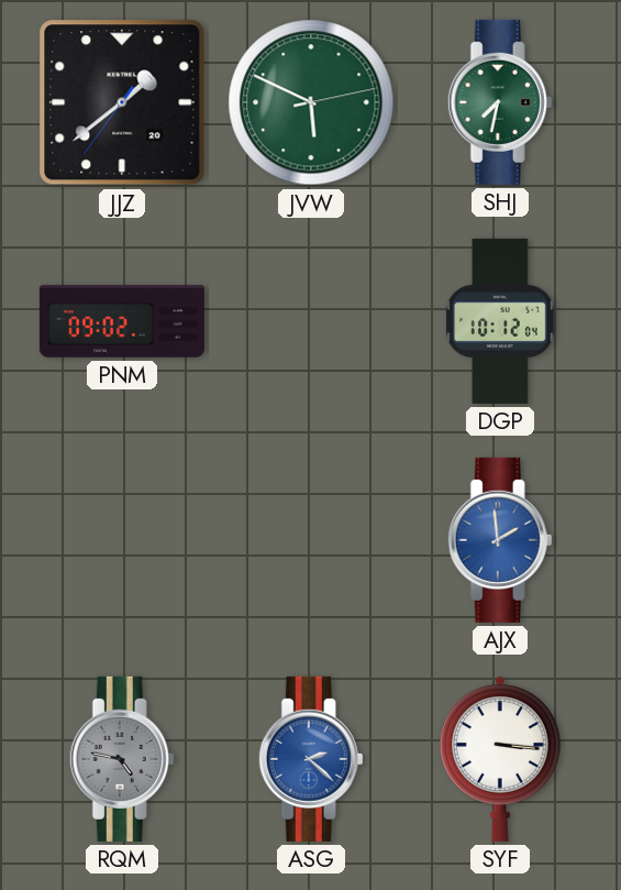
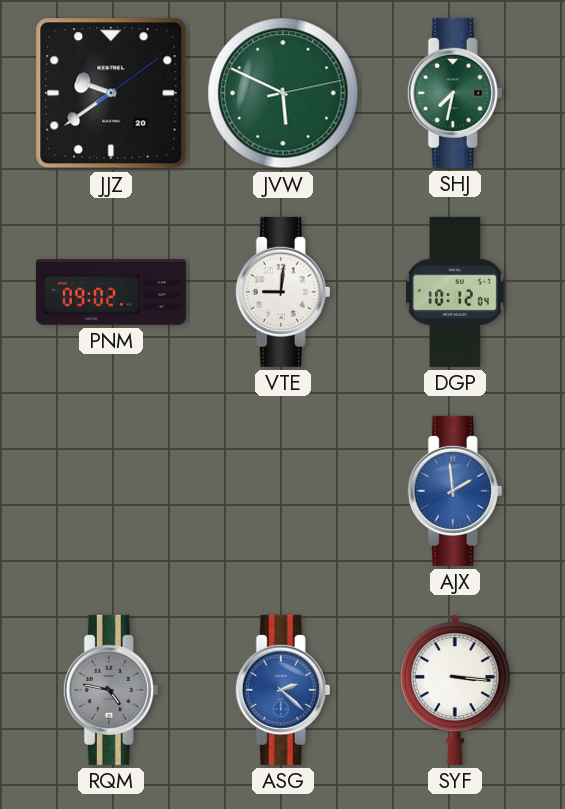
JJZ: 1:38 -> 9:39
VTE: none -> 9:01
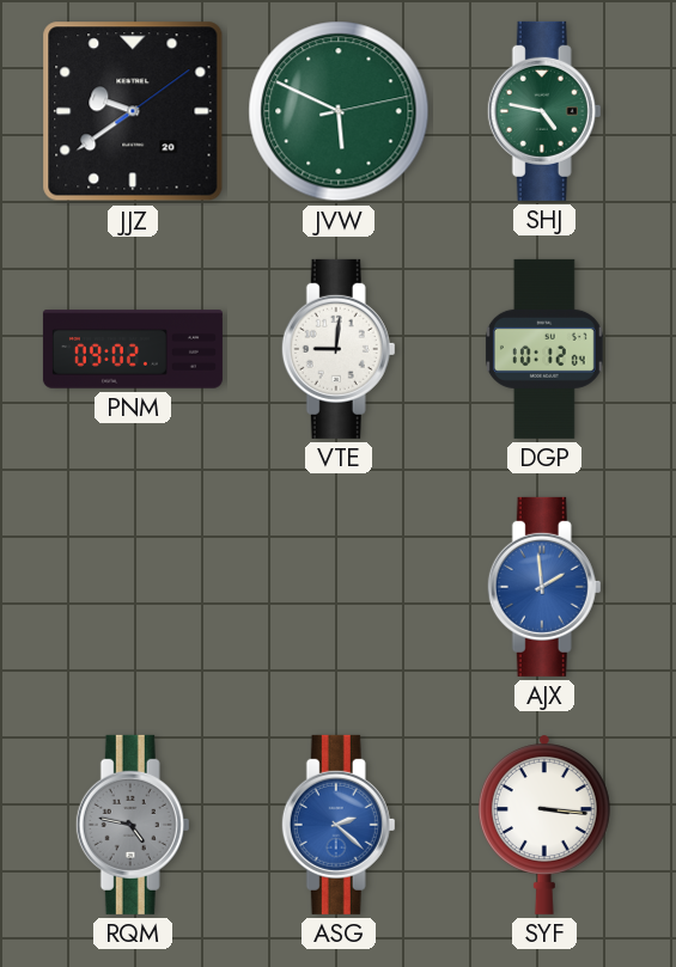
SHJ: 7:32 -> 4:47
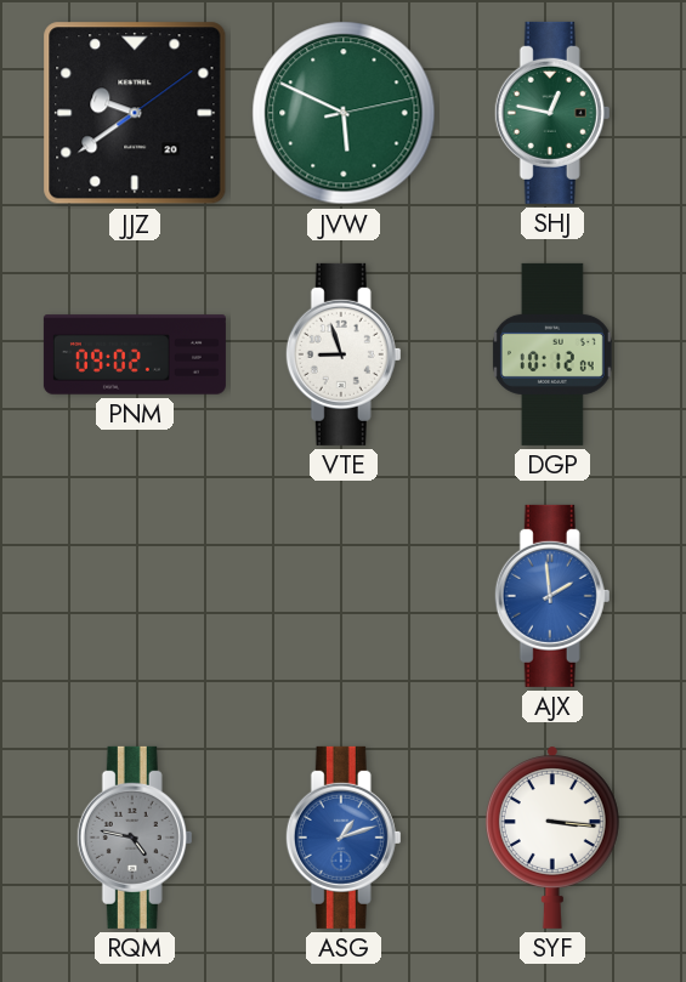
SHJ: 4:47 -> 12:47
VTE: 9:01 -> 8:57
ASG: 2:22 -> 1:12
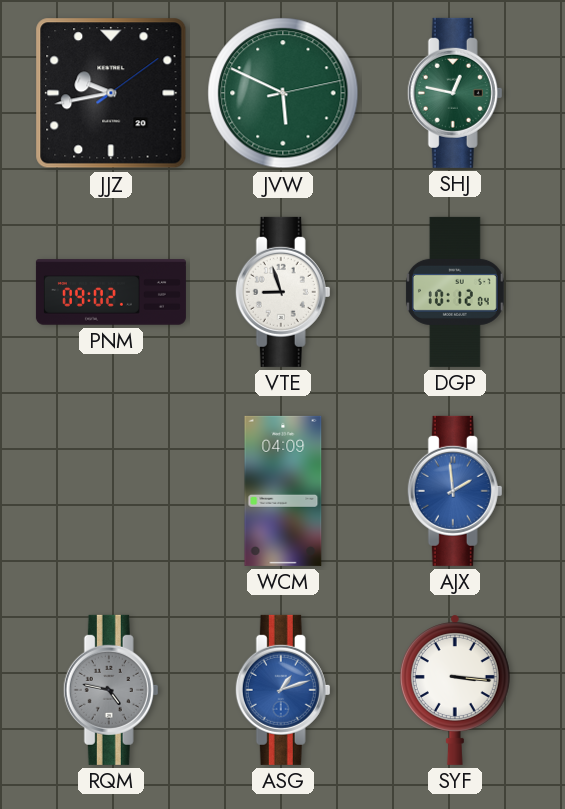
JJZ: 9:39 -> 9:43
WCM: none -> 04:09
